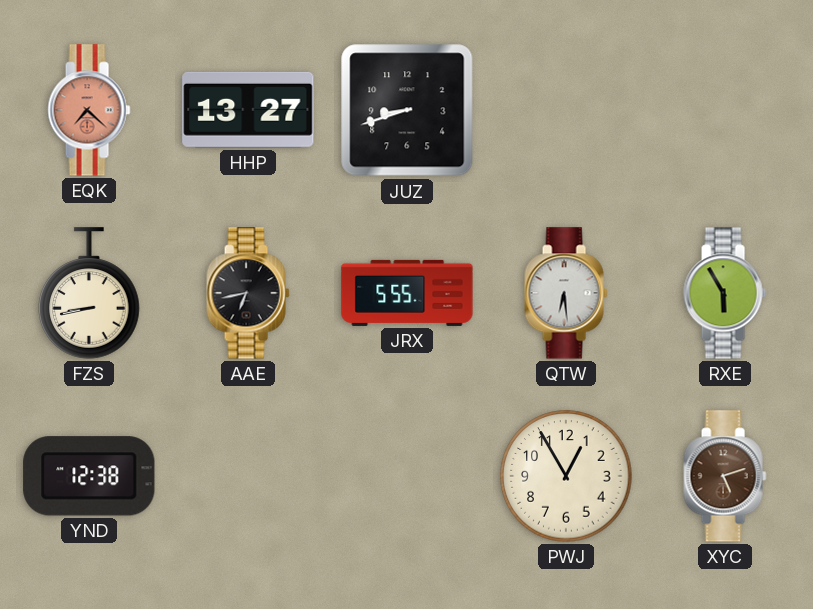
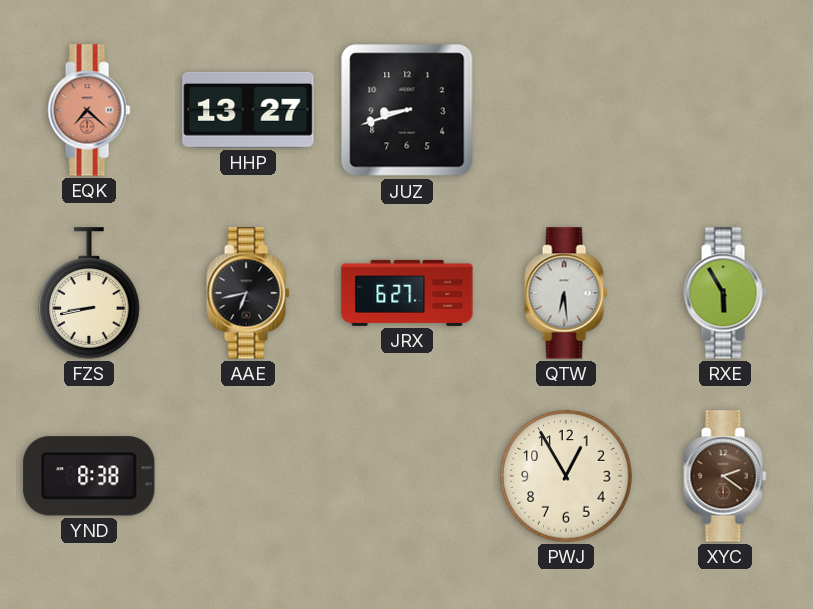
JRX: 5:55 -> 6:27
YND: 12:38 -> 8:38
XYC: 5:12 -> 2:21
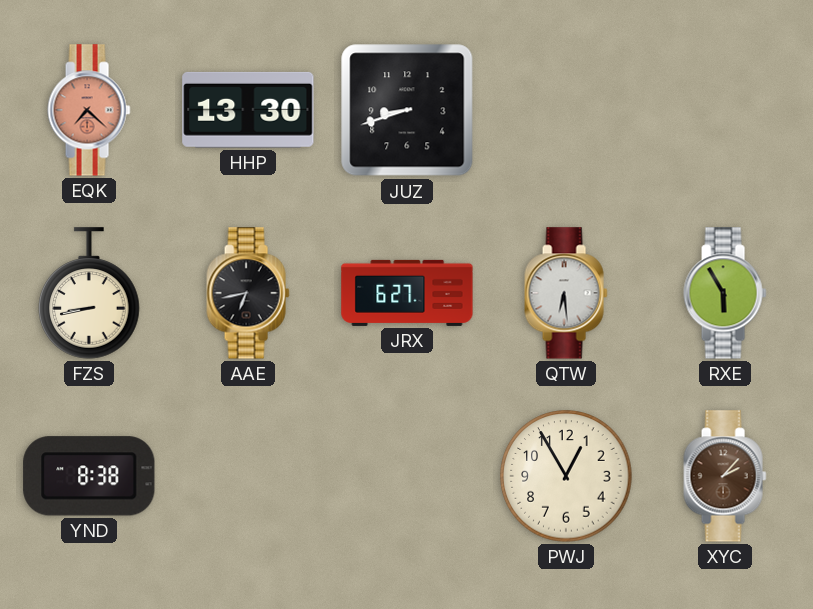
HHP: 13:27 -> 13:30
XYC: 2:21 -> 2:07
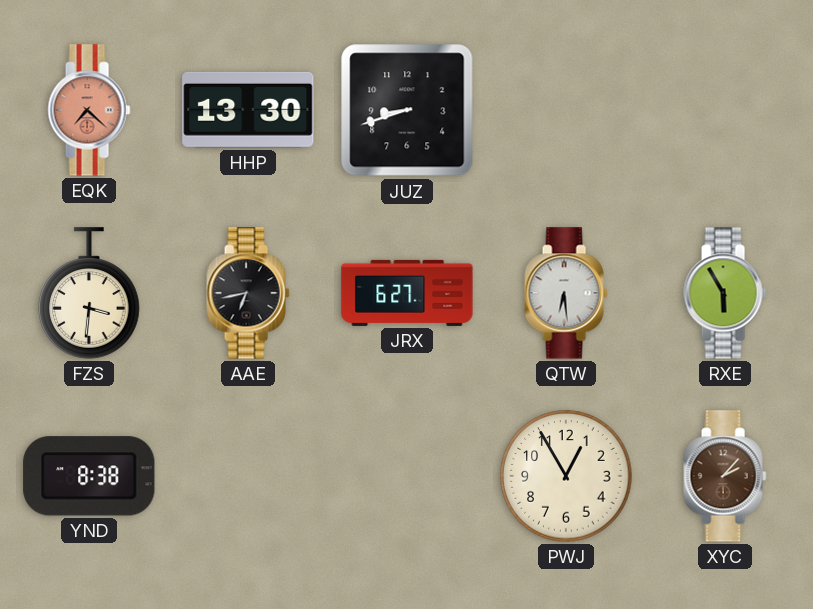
FZS: 8:43 -> 3:31
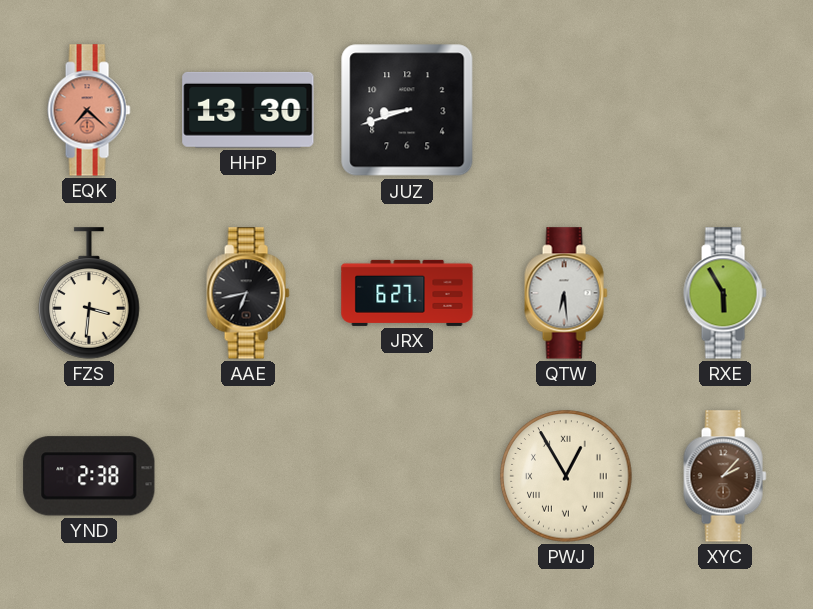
YND: 8:38 -> 2:38
PWJ numerals: Arabic -> Roman
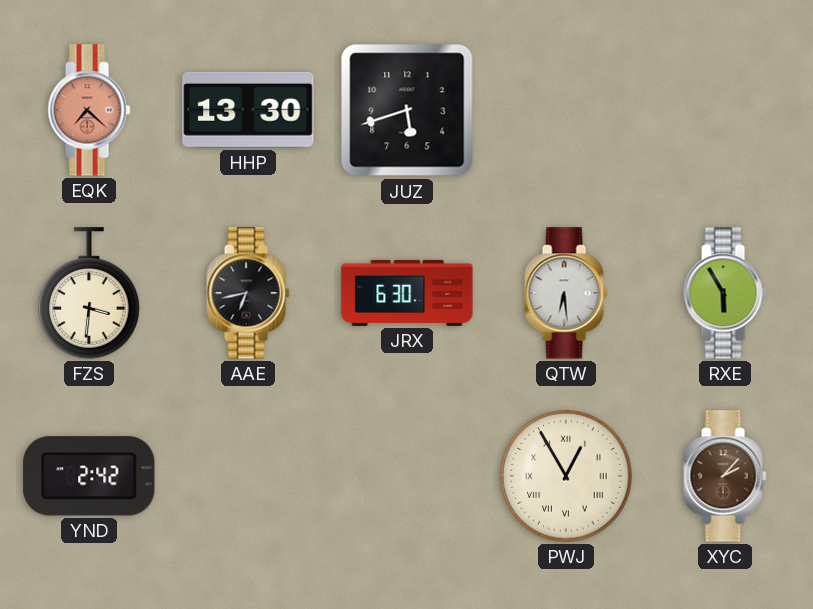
JUZ: 8:42 -> 5:42
JRX: 6:27 -> 6:30
YND: 2:38 -> 2:42
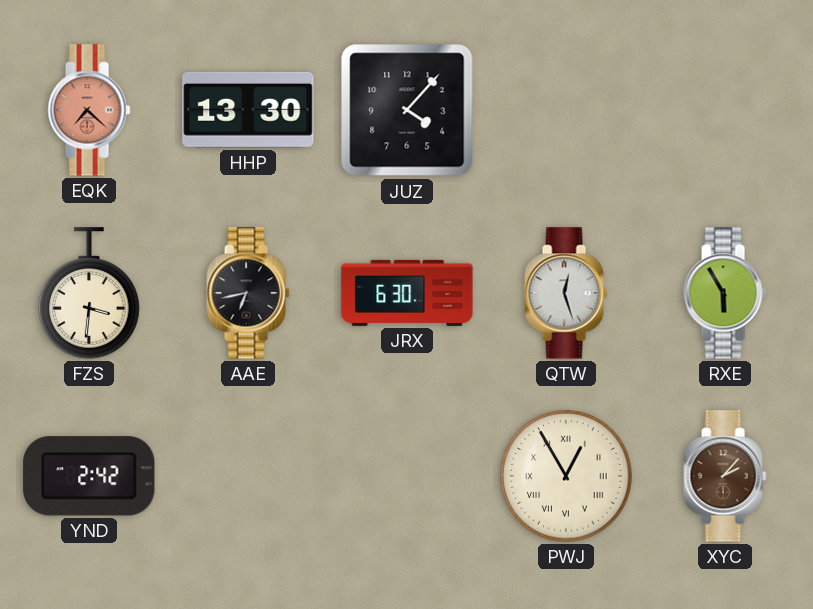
JUZ: 5:42 -> 4:07
QTW: 6:29 -> 12:27
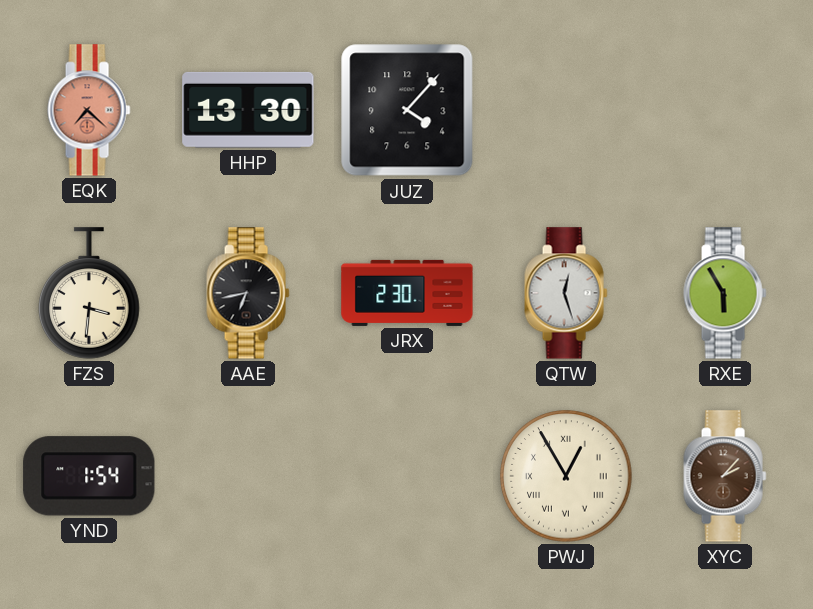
JRX: 6:30 -> 2:30
YND: 2:42 -> 1:54
